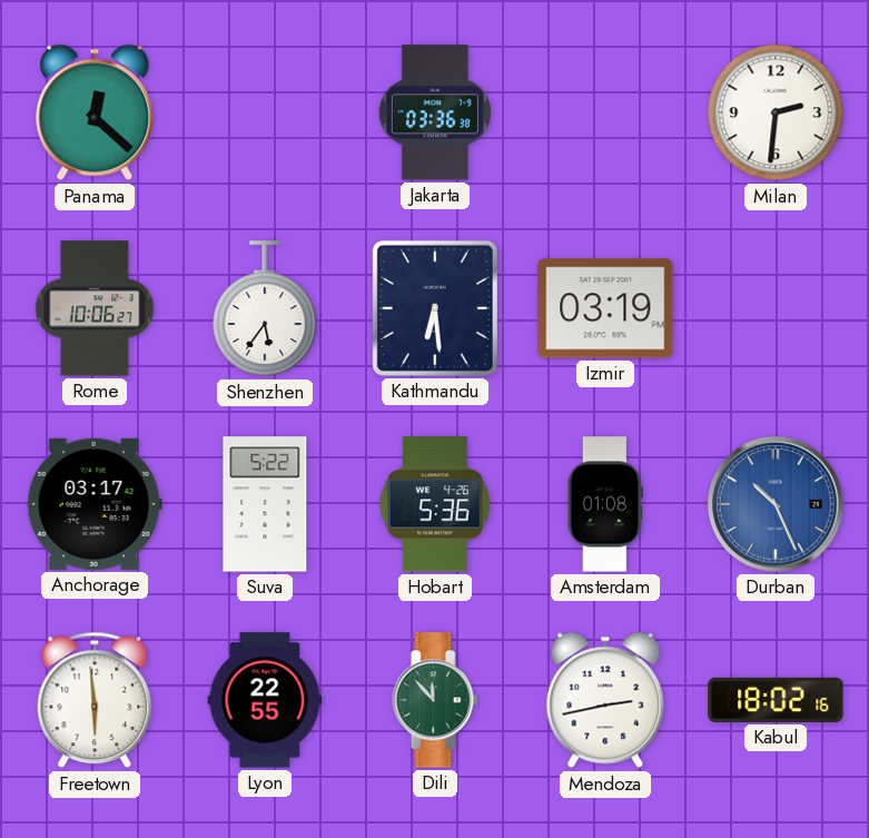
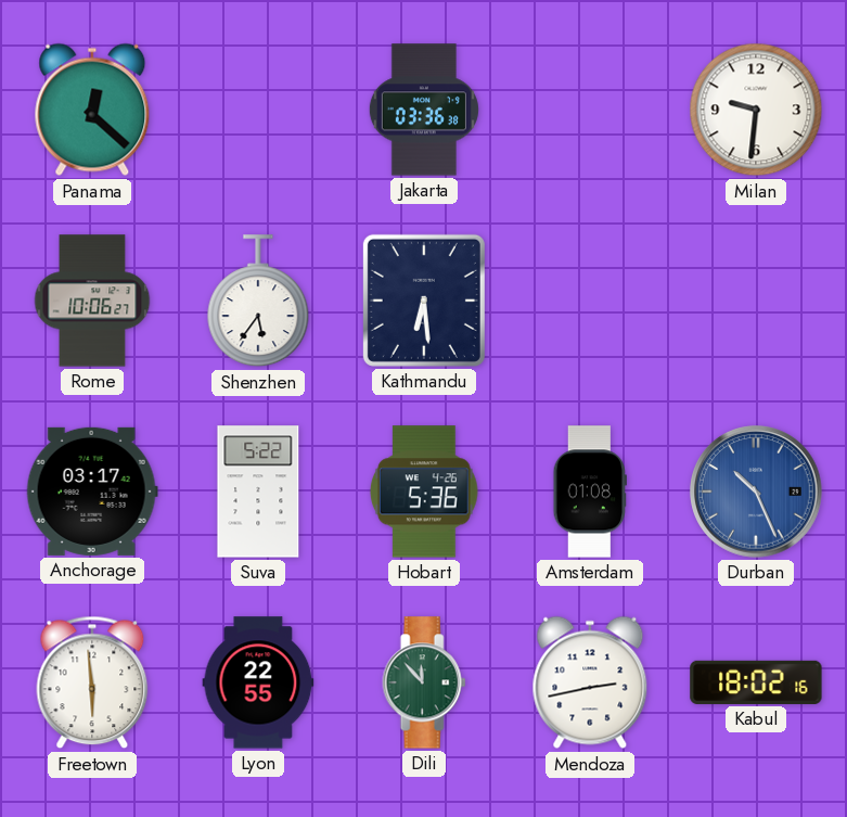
Milan: 2:31 -> 9:31
Izmir: 03:19 -> none
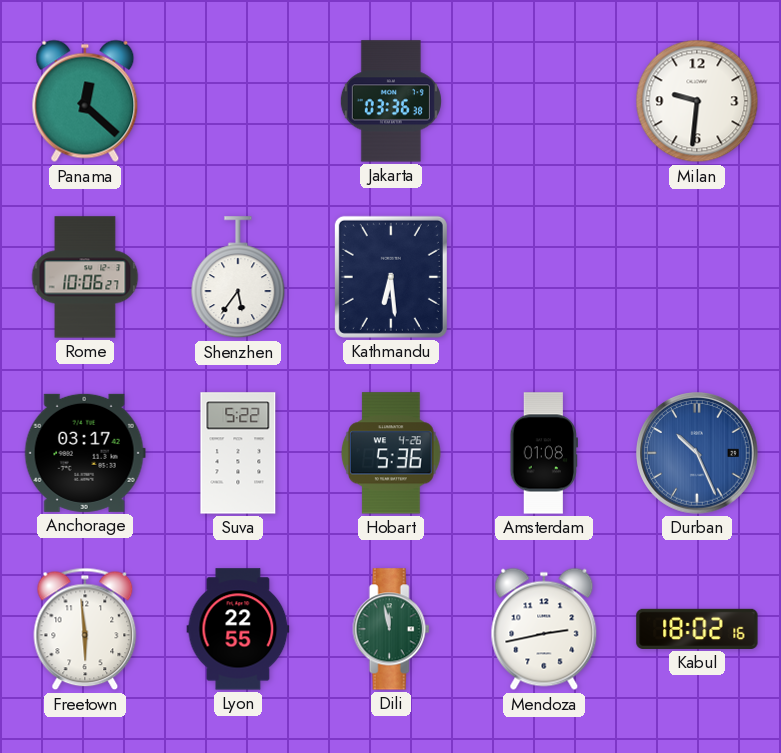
Dili: 11:53 -> 11:58
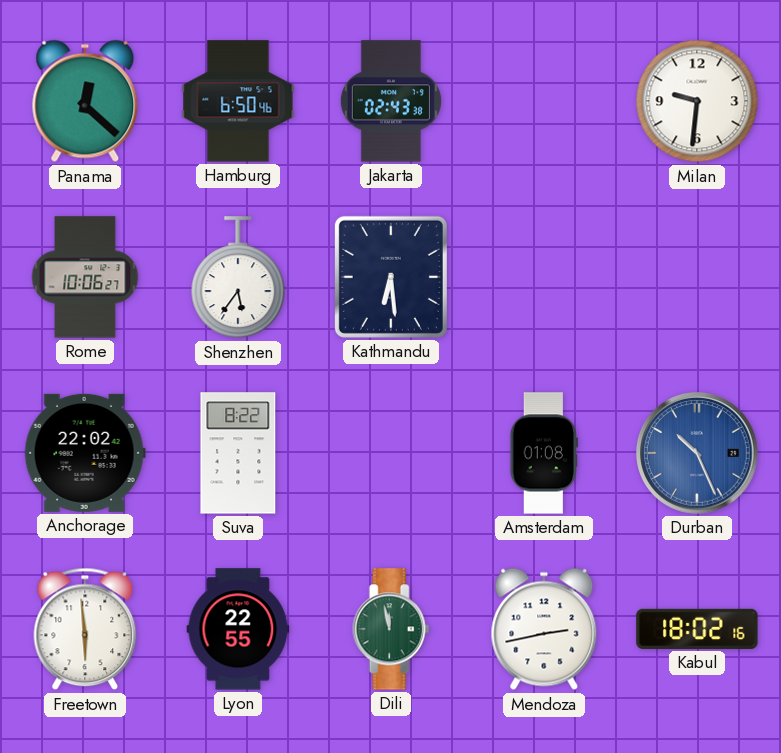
Hamburg: none -> 6:50
Jakarta: 03:36 -> 02:43
Anchorage: 03:17 -> 22:02
Suva: 5:22 -> 8:22
Hobart: 5:36 -> none
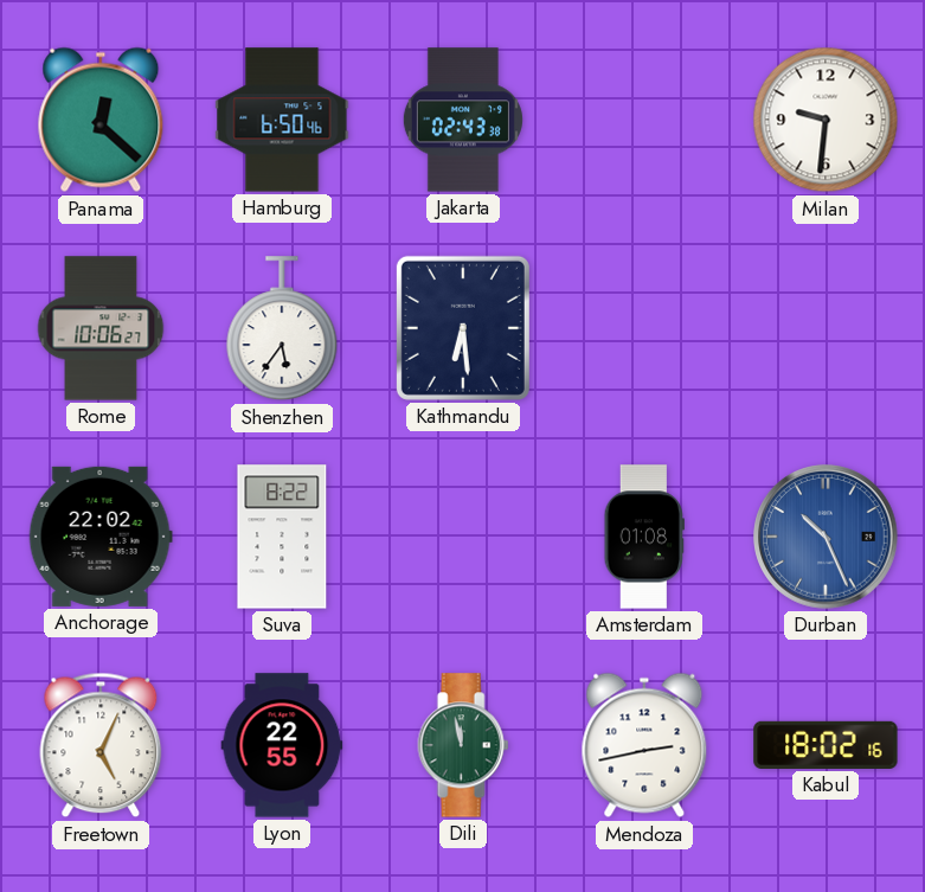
Freetown: 5:59 -> 5:04
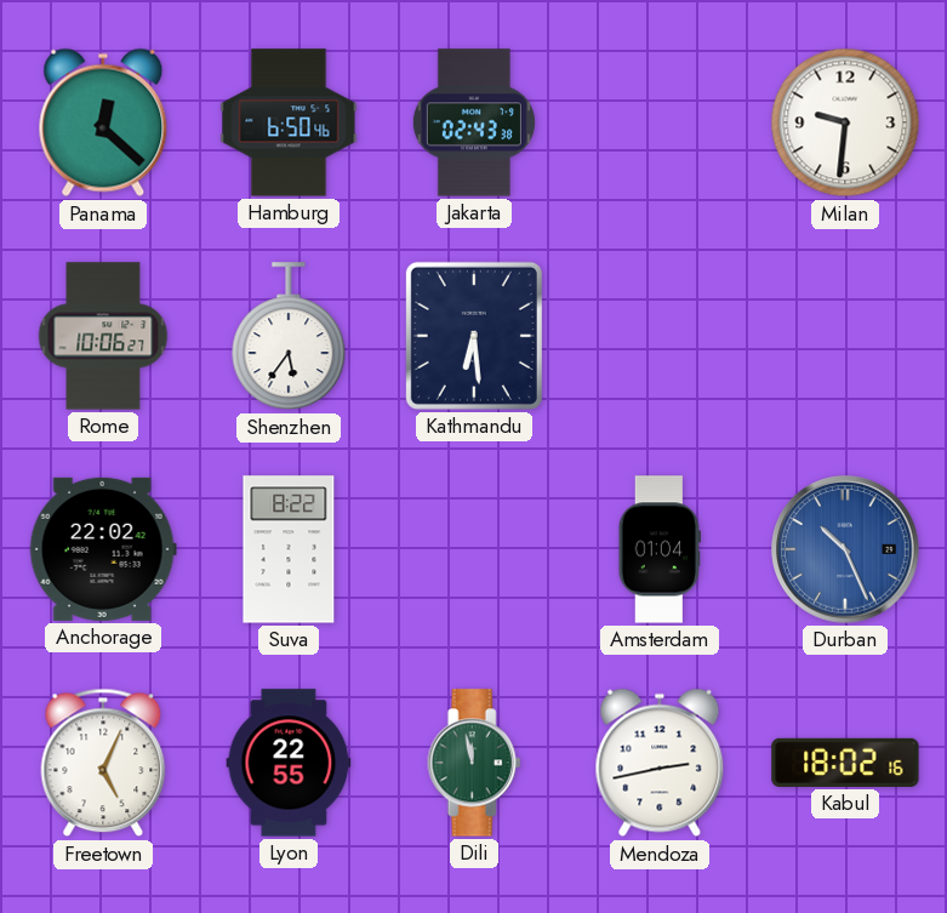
Amsterdam: 01:08 -> 01:04
